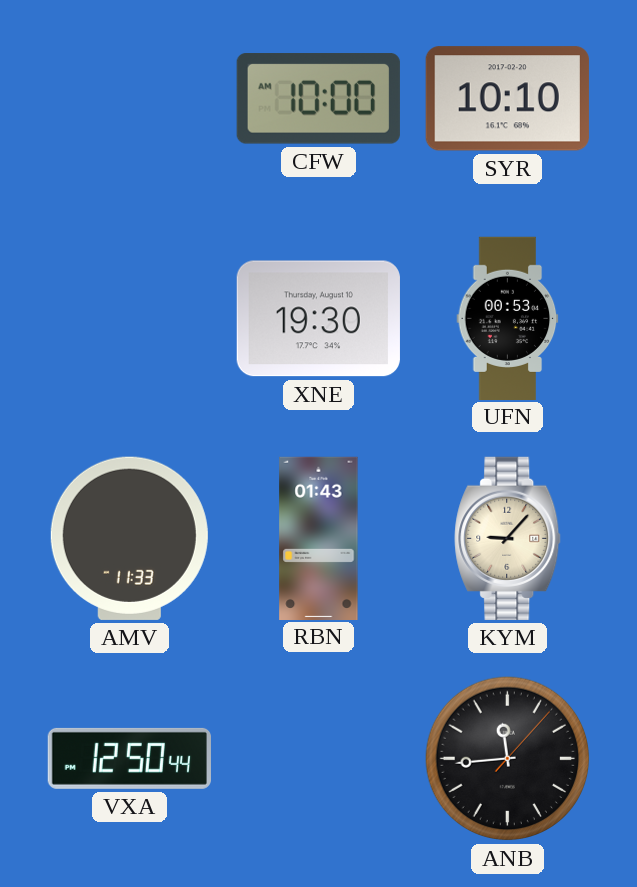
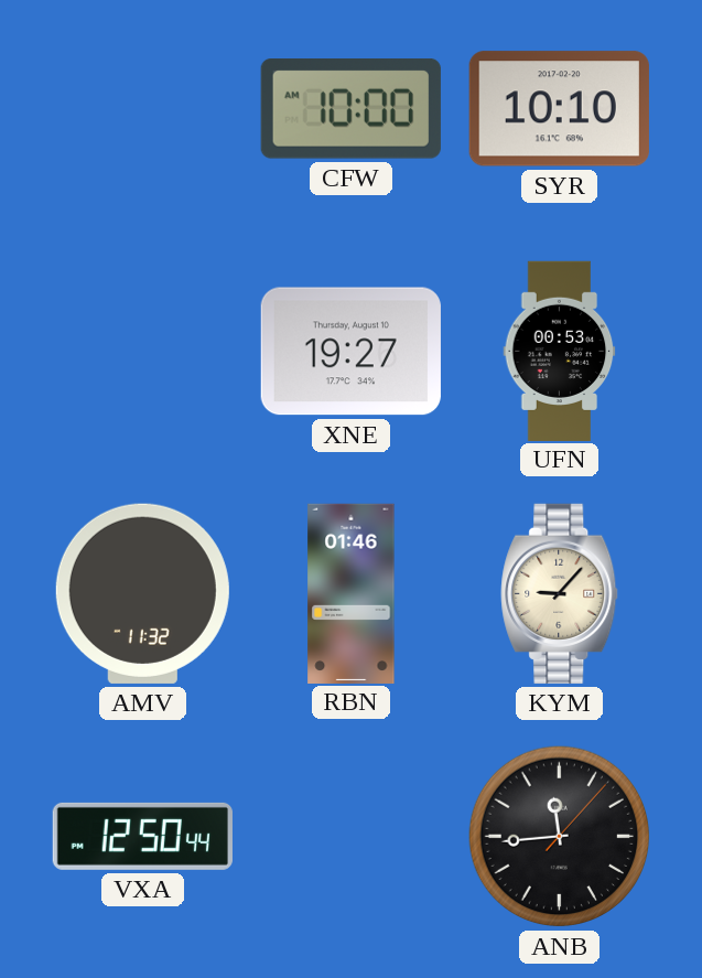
XNE: 19:30 -> 19:27
AMV: 11:33 -> 11:32
RBN: 01:43 -> 01:46
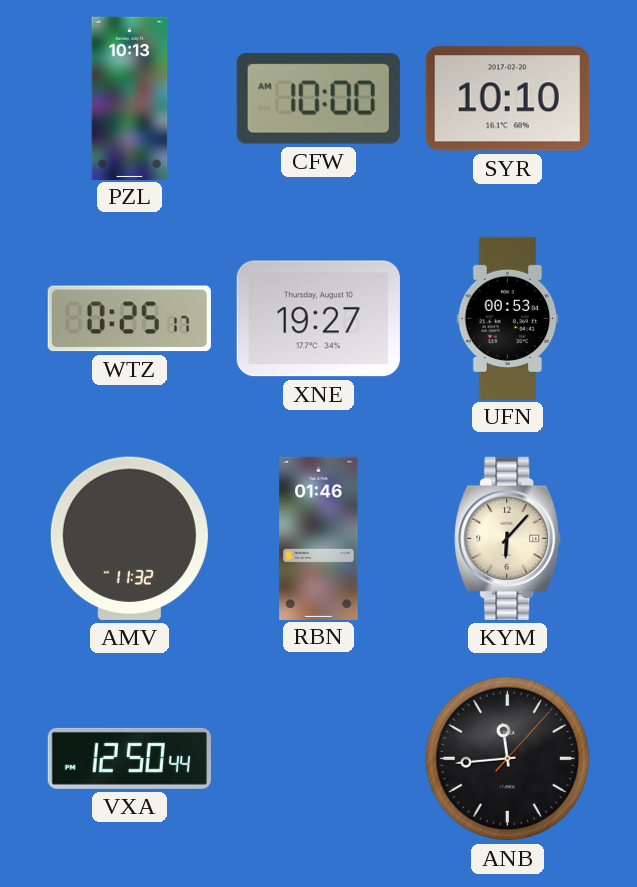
PZL: none -> 10:13
WTZ: none -> 0:25
KYM: 9:07 -> 6:07
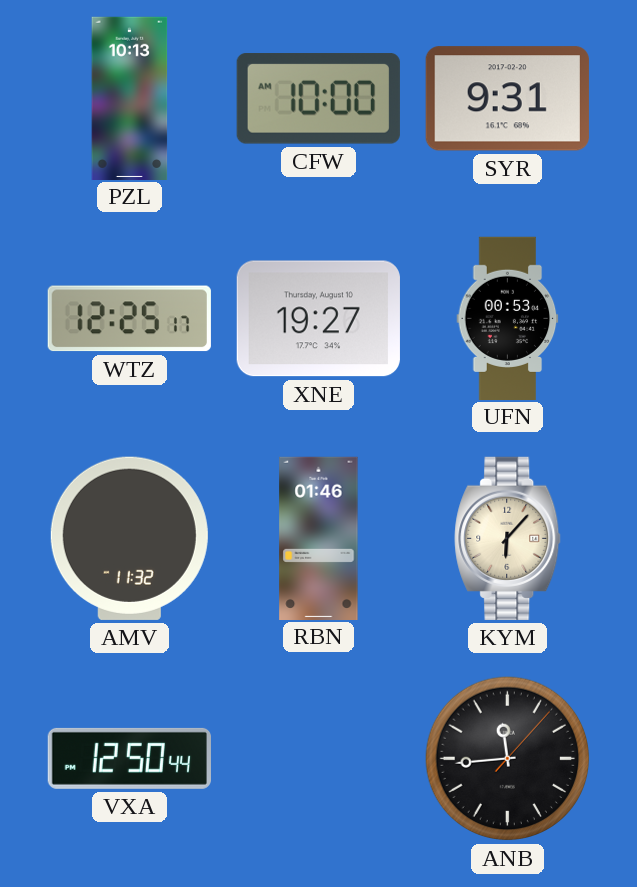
SYR: 10:10 -> 9:31
WTZ: 0:25 -> 12:25
